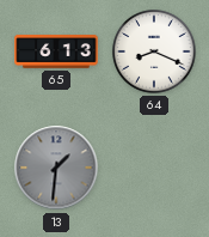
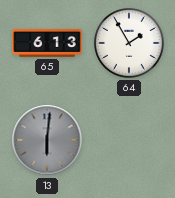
64: 8:19 -> 1:55
13: 1:31 -> 6:01
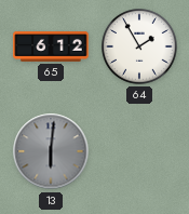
65: 6:13 -> 6:12
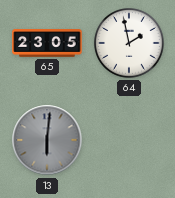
65: 6:12 -> 23:05
64: 1:55 -> 1:58
